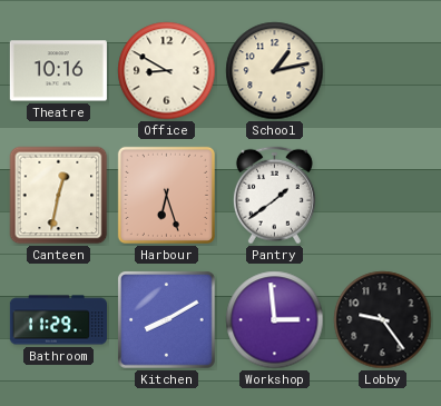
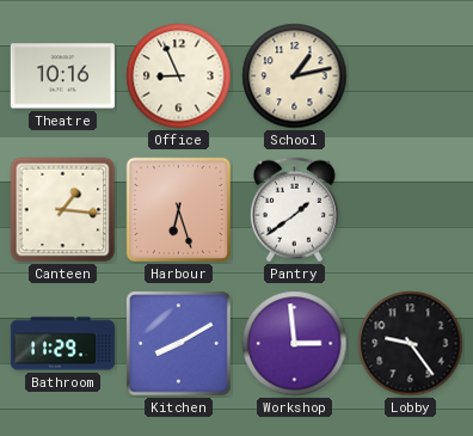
Office: 8:50 -> 8:56
Canteen: 12:32 -> 1:16
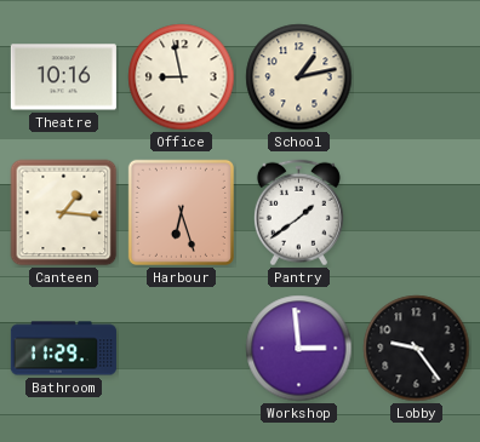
Office: 8:56 -> 8:58
Kitchen: 8:10 -> none
